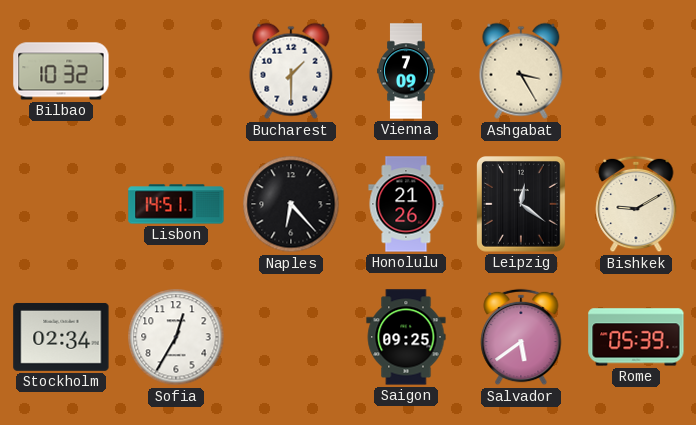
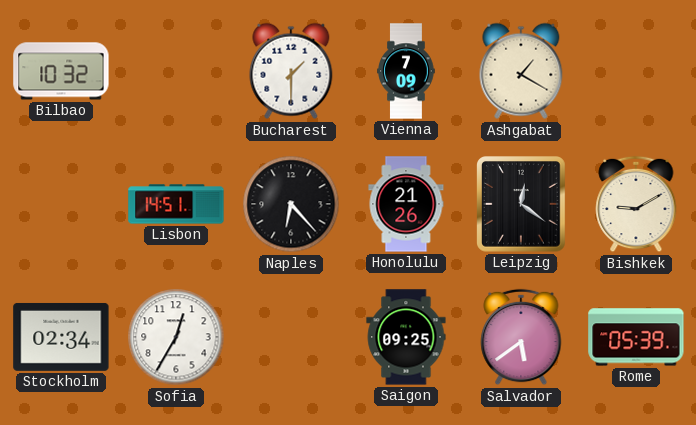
Ashgabat: 3:25 -> 1:20
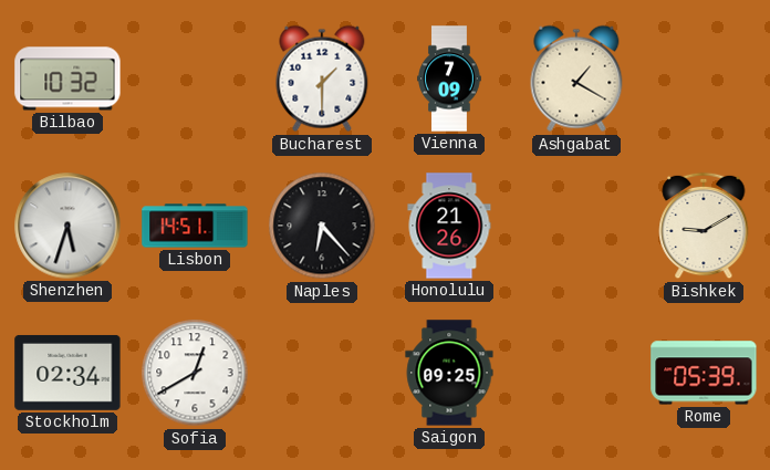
Shenzhen: none -> 5:33
Leipzig: 12:21 -> none
Sofia: 12:35 -> 12:40
Salvador: 5:39 -> none
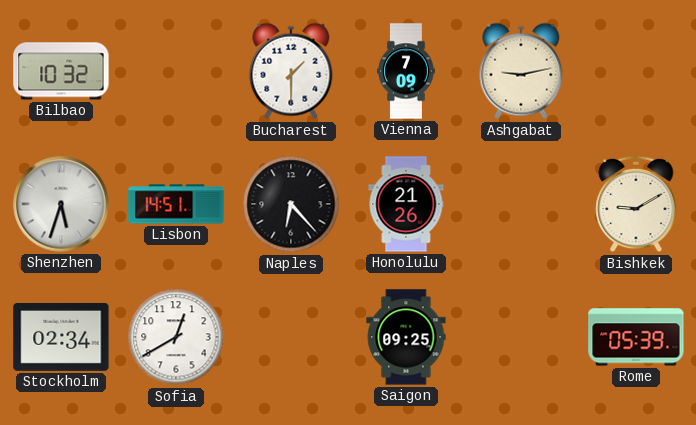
Ashgabat: 1:20 -> 9:13
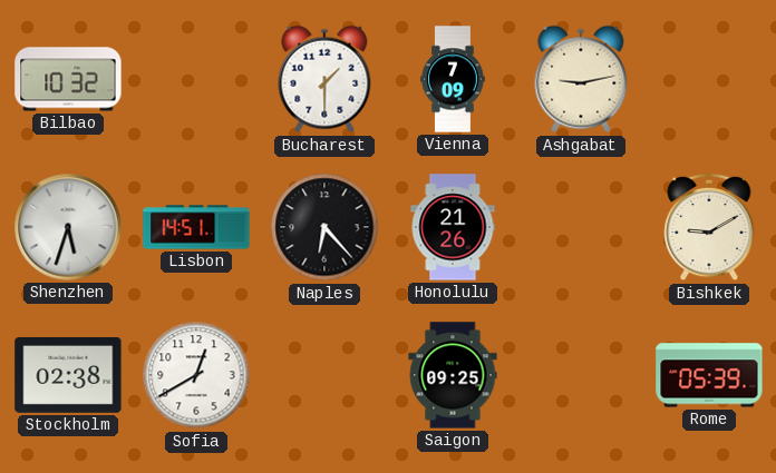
Stockholm: 02:34 -> 02:38
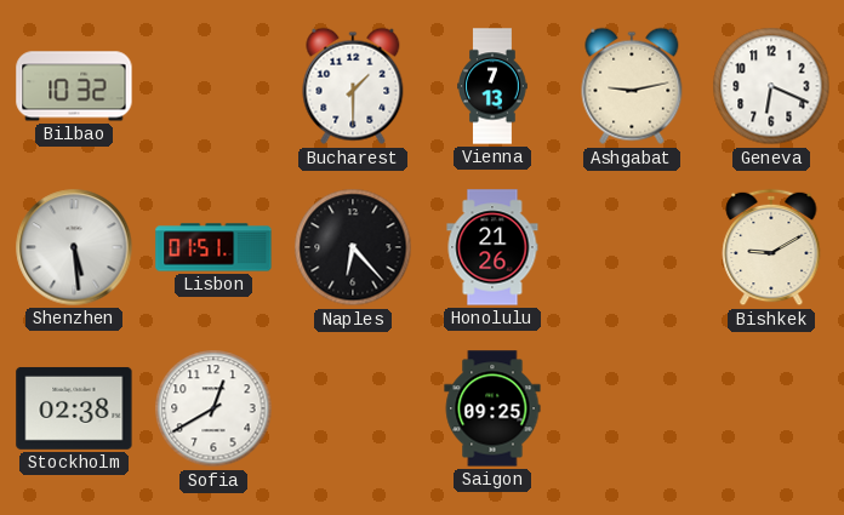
Vienna: 7:09 -> 7:13
Geneva: none -> 6:19
Shenzhen: 5:33 -> 5:29
Lisbon: 14:51 -> 01:51
Rome: 05:39 -> none
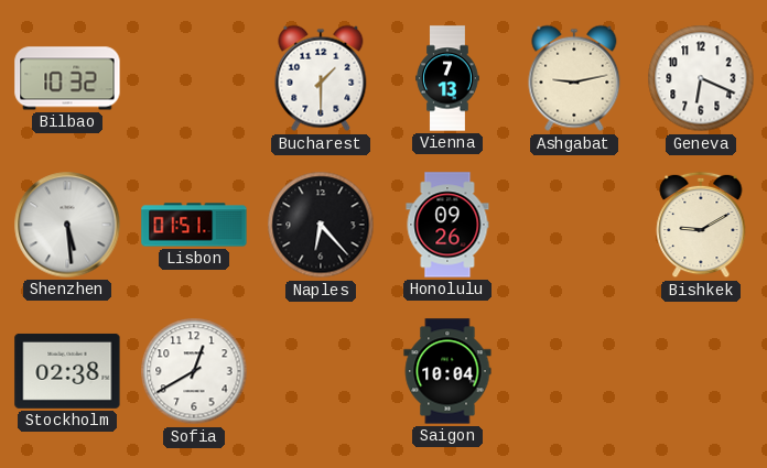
Honolulu: 21:26 -> 09:26
Saigon: 09:25 -> 10:04
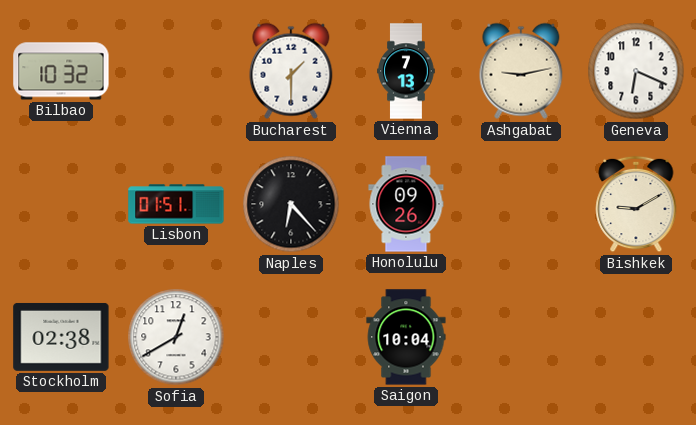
Shenzhen: 5:29 -> none
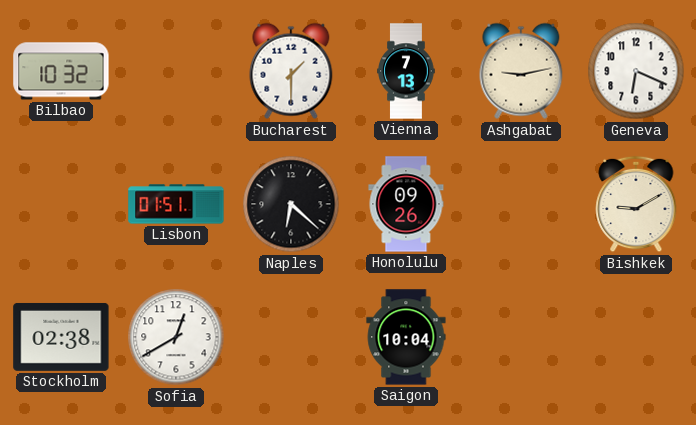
Naples: 6:23 -> 6:22
